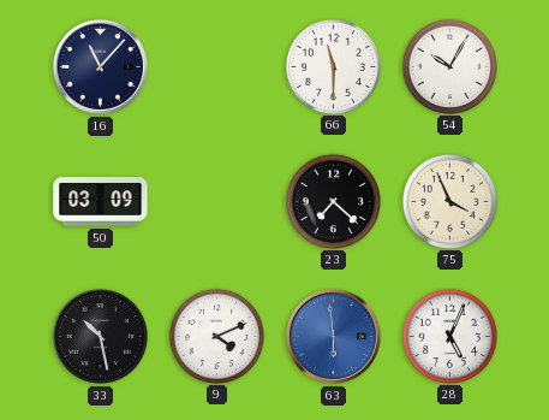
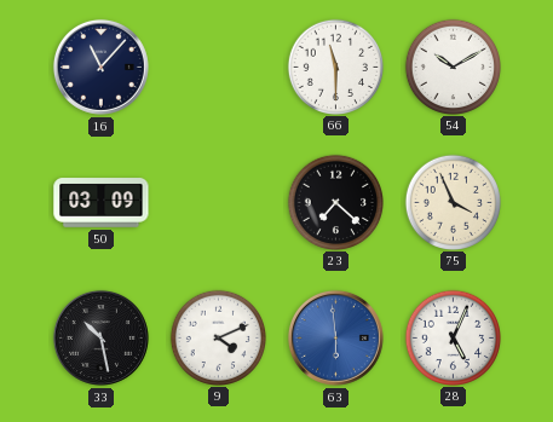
54: 10:05 -> 10:10
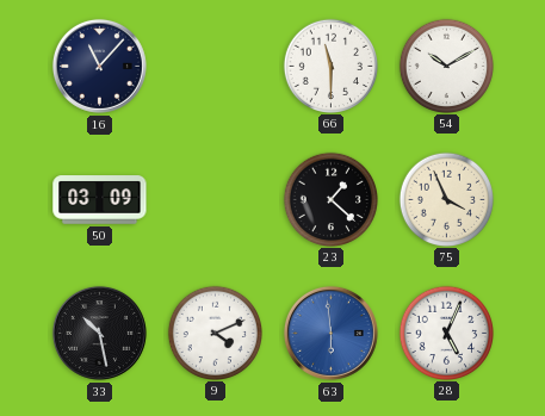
23: 7:22 -> 1:22
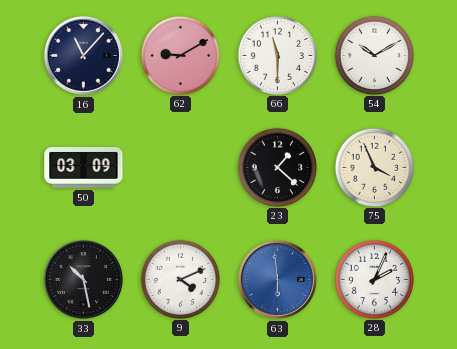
62: none -> 9:10
28: 5:04 -> 2:04
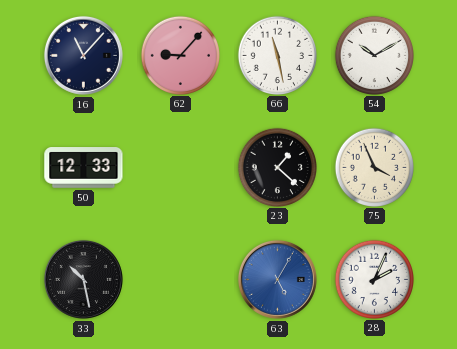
62: 9:10 -> 9:07
66: 11:30 -> 11:28
50: 03:09 -> 12:33
9: 4:11 -> none
63: 5:59 -> 5:05
